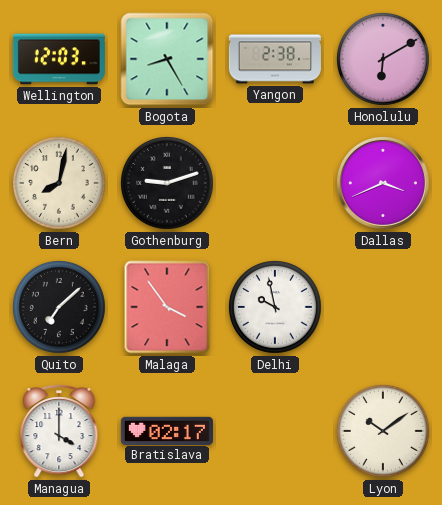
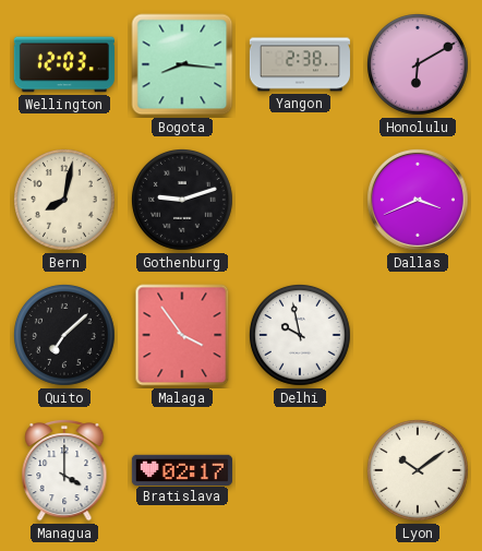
Bogota: 8:25 -> 8:16
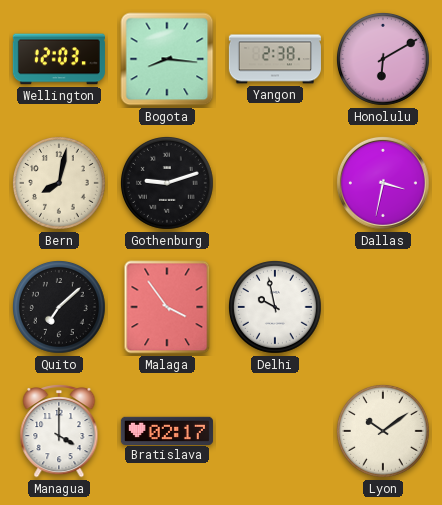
Dallas: 3:41 -> 3:32
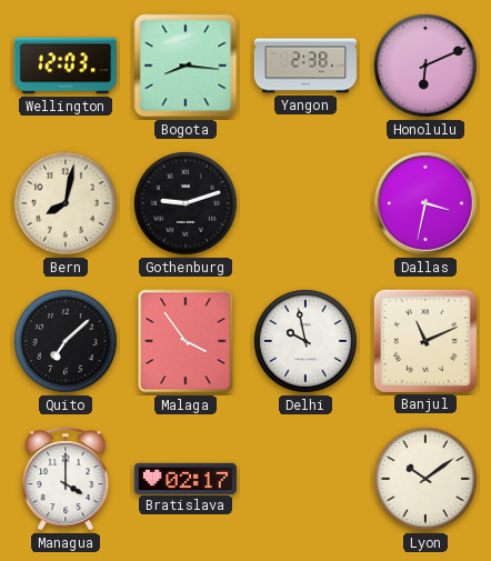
Honolulu: 6:10 -> 6:11
Banjul: none -> 11:11
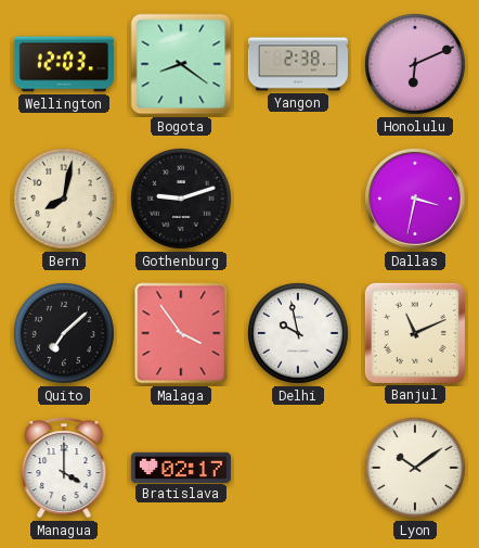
Bogota: 8:16 -> 8:21
